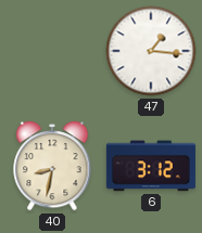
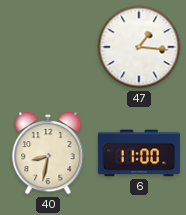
6: 3:12 -> 11:00
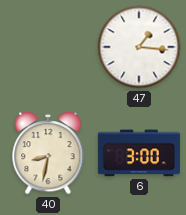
6: 11:00 -> 3:00
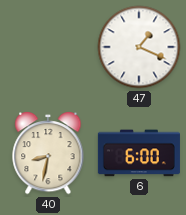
47: 1:16 -> 1:19
6: 3:00 -> 6:00
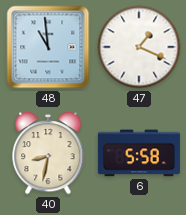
48: none -> 10:59
6: 6:00 -> 5:58
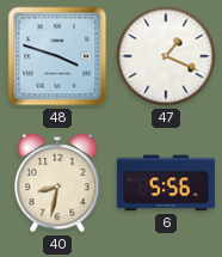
48: 10:59 -> 3:48
6: 5:58 -> 5:56
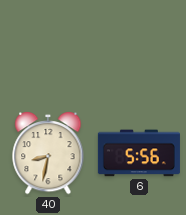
48: 3:48 -> none
47: 1:19 -> none
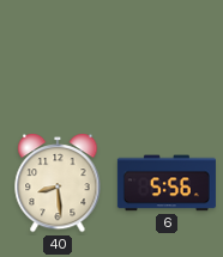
40: 8:32 -> 8:29
